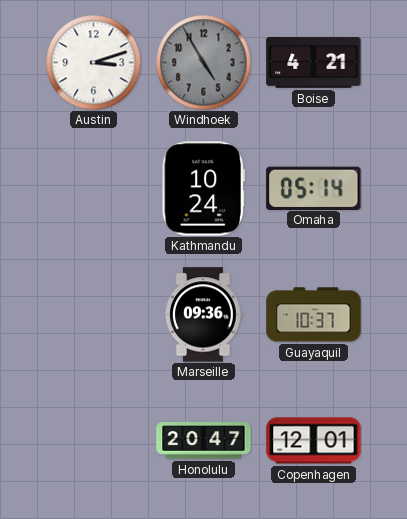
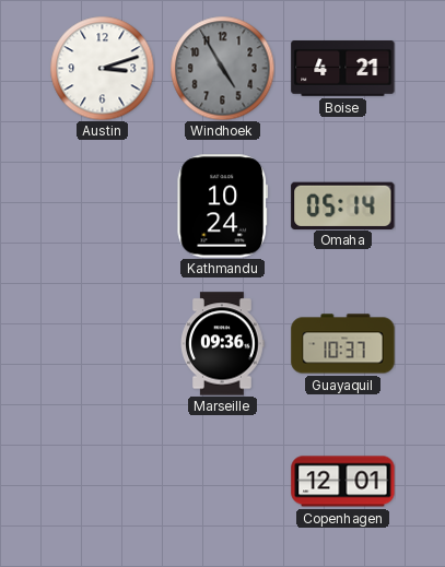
Honolulu: 20:47 -> none
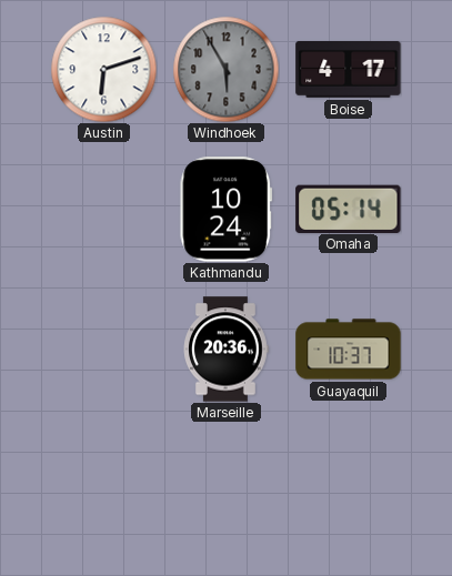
Austin: 3:12 -> 6:12
Windhoek: 4:55 -> 5:55
Boise: 4:21 -> 4:17
Marseille: 09:36 -> 20:36
Copenhagen: 12:01 -> none
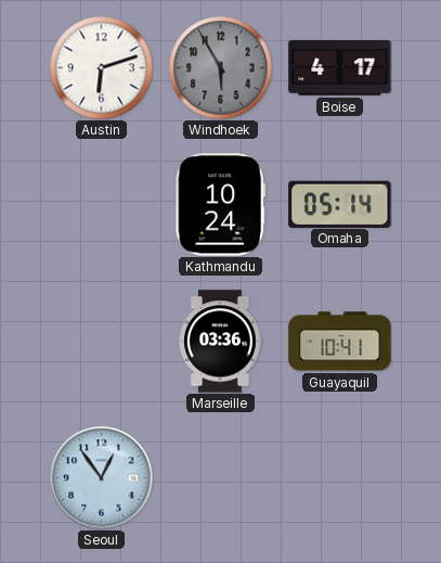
Marseille: 20:36 -> 03:36
Guayaquil: 10:37 -> 10:41
Seoul: none -> 12:54
